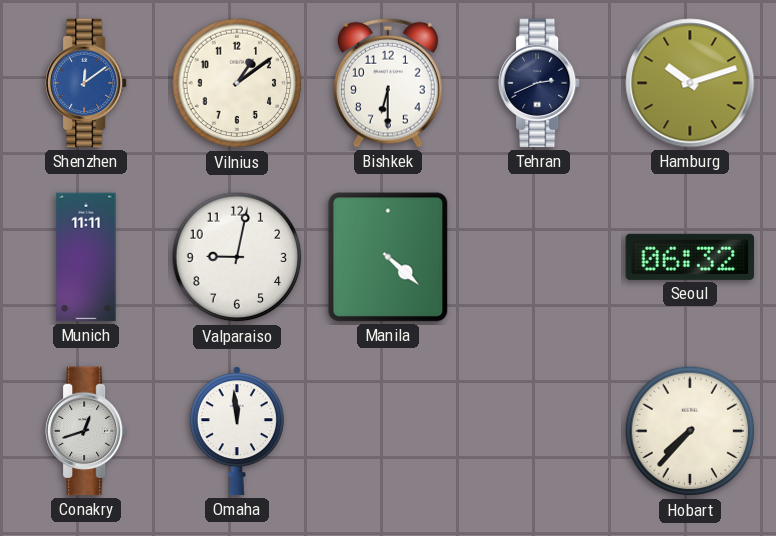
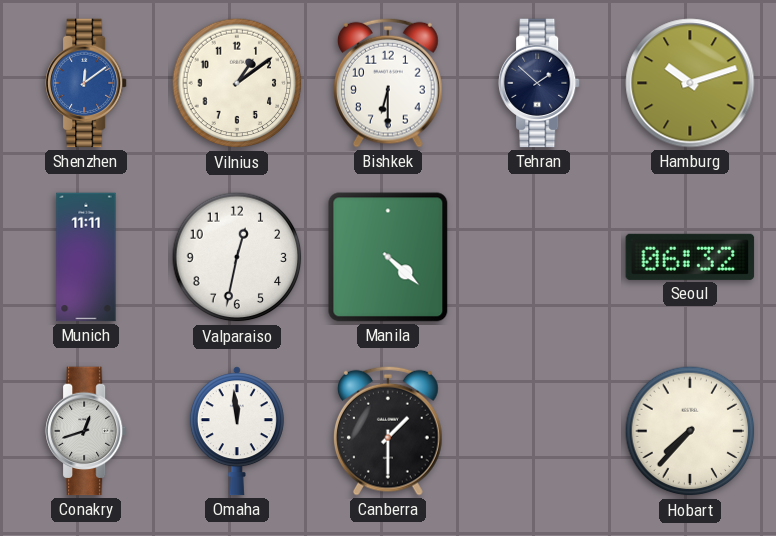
Tehran: 2:41 -> 1:52
Valparaiso: 9:02 -> 12:32
Canberra: none -> 1:30
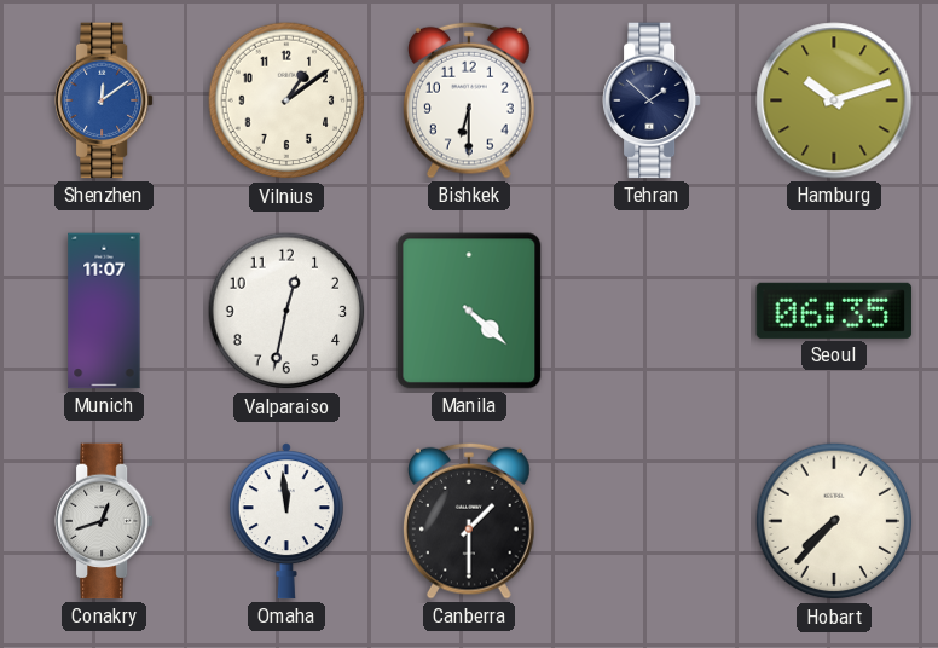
Munich: 11:11 -> 11:07
Seoul: 06:32 -> 06:35
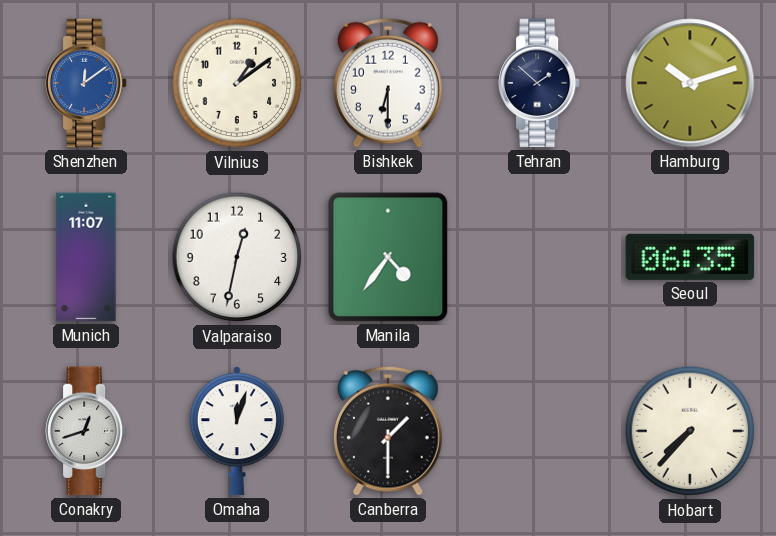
Manila: 4:22 -> 4:36
Omaha: 11:59 -> 12:03
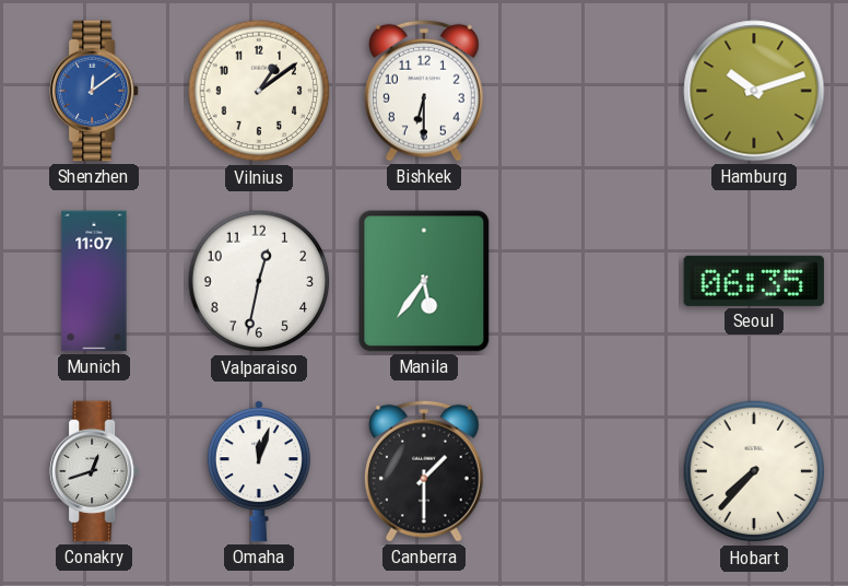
Tehran: 1:52 -> none
Manila: 4:36 -> 5:36
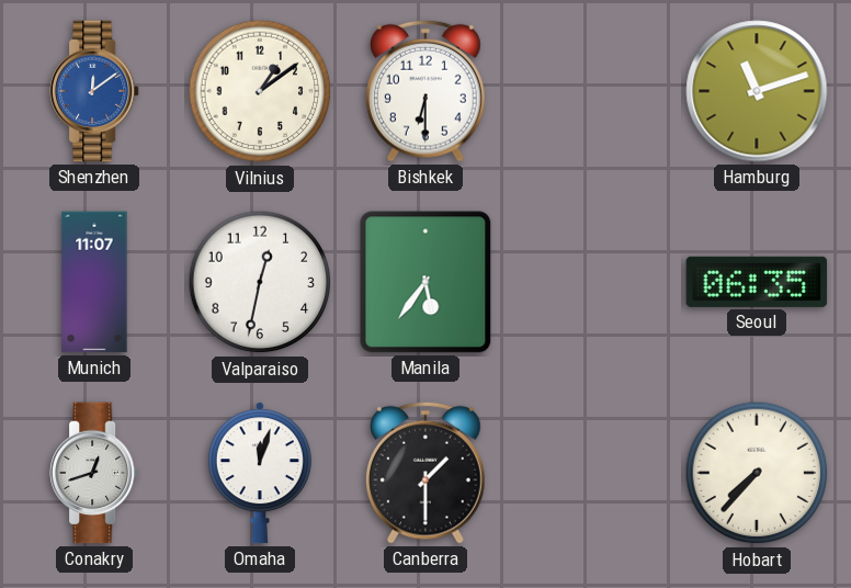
Hamburg: 10:12 -> 11:12
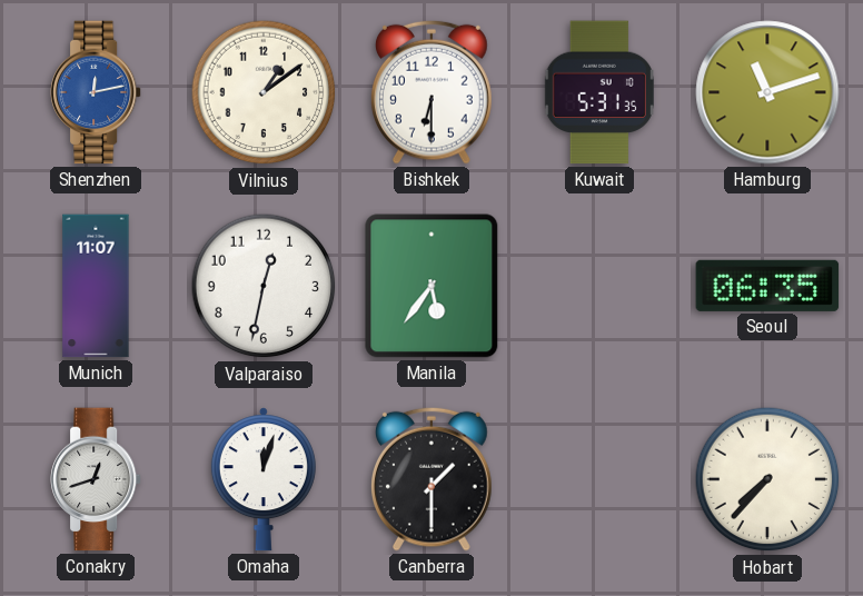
Shenzhen: 12:09 -> 12:13
Kuwait: none -> 5:31
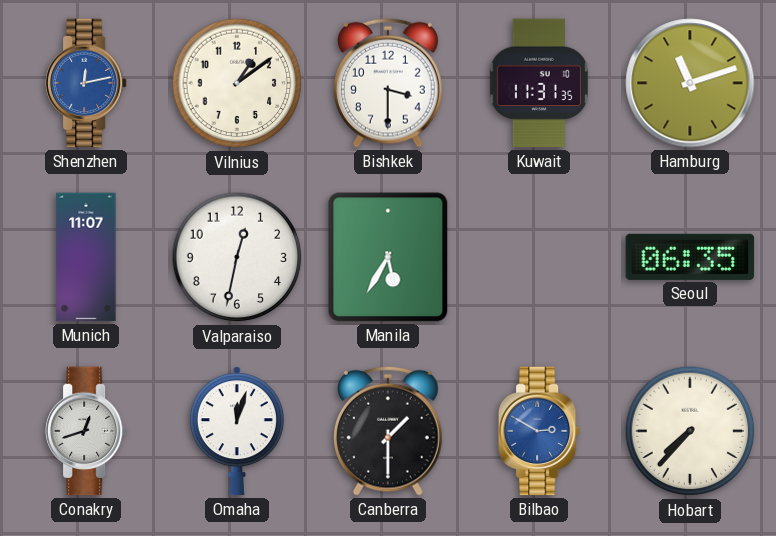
Bishkek: 6:30 -> 3:30
Kuwait: 5:31 -> 11:31
Manila: 5:36 -> 5:35
Bilbao: none -> 2:50
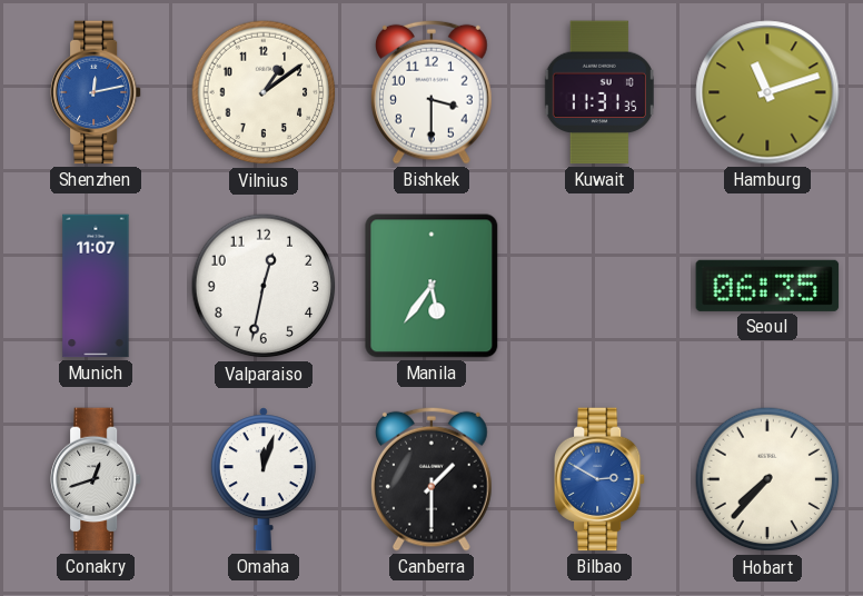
Manila: 5:35 -> 5:36
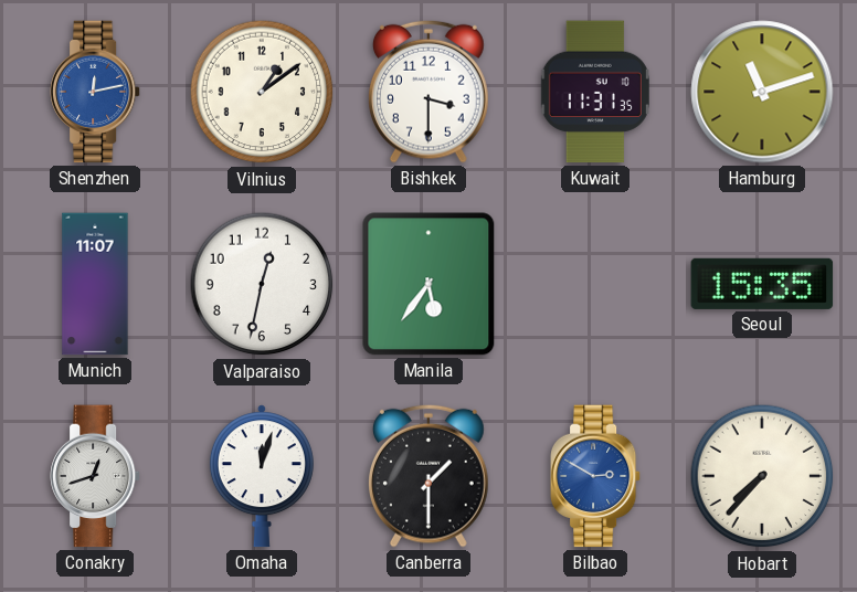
Seoul: 06:35 -> 15:35
